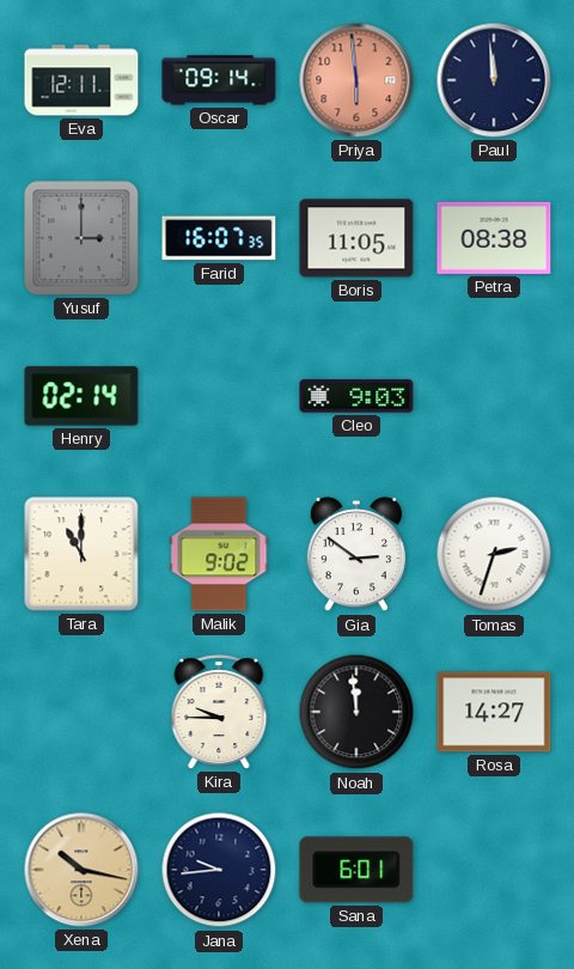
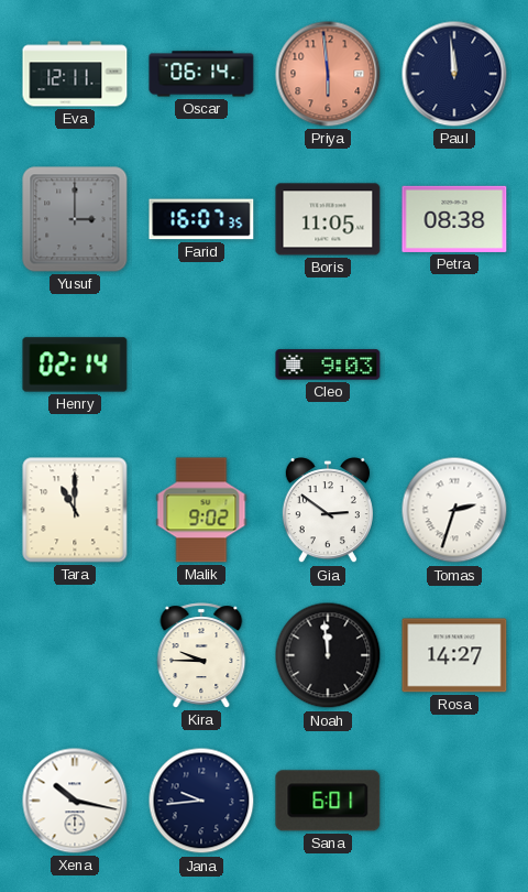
Oscar: 09:14 -> 06:14
Xena dial: champagne -> white
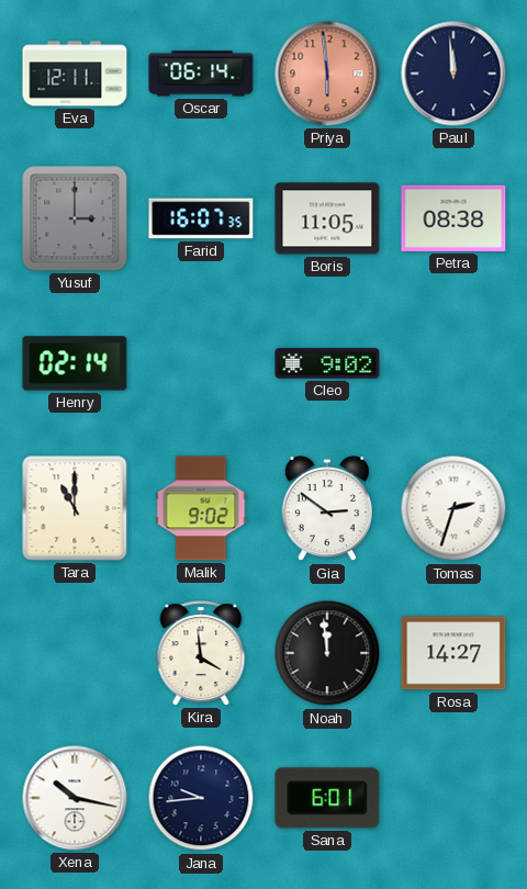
Cleo: 9:03 -> 9:02
Kira: 9:45 -> 3:59
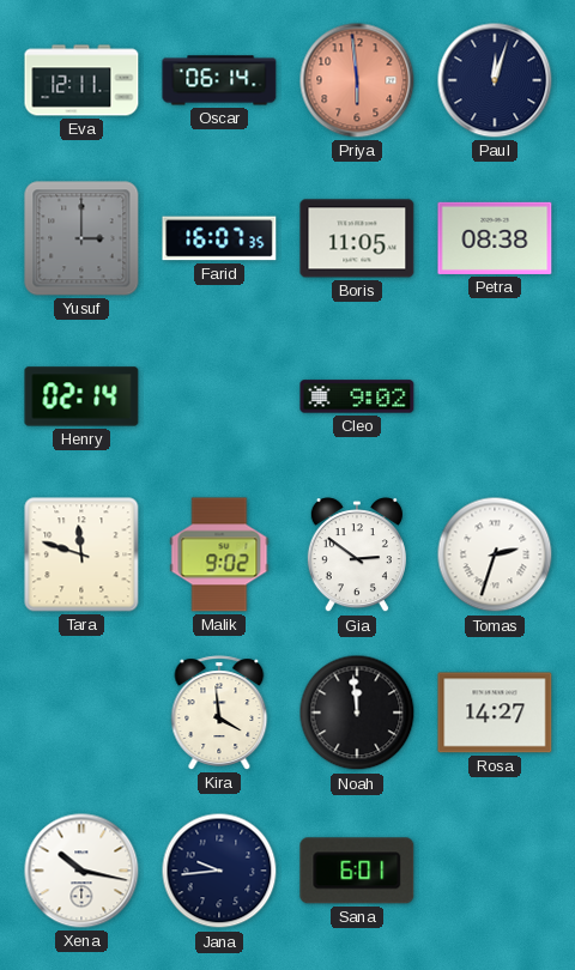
Paul: 11:59 -> 12:03
Tara: 11:00 -> 11:48
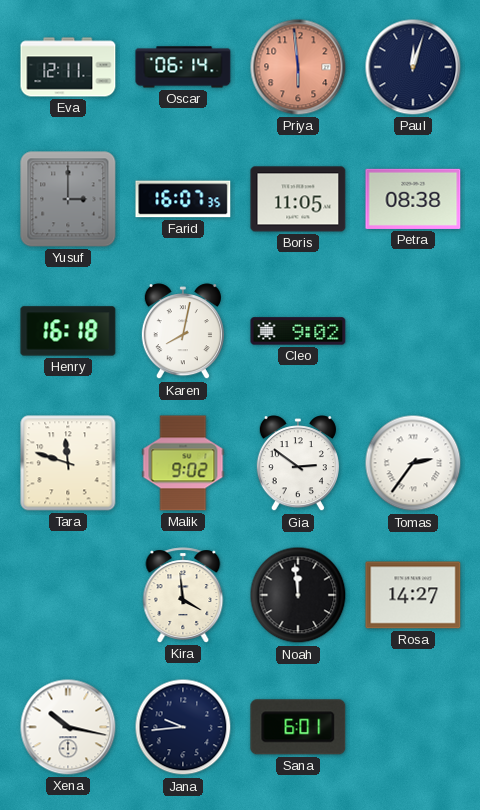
Henry: 02:14 -> 16:18
Karen: none -> 8:02
Tomas: 2:33 -> 2:36
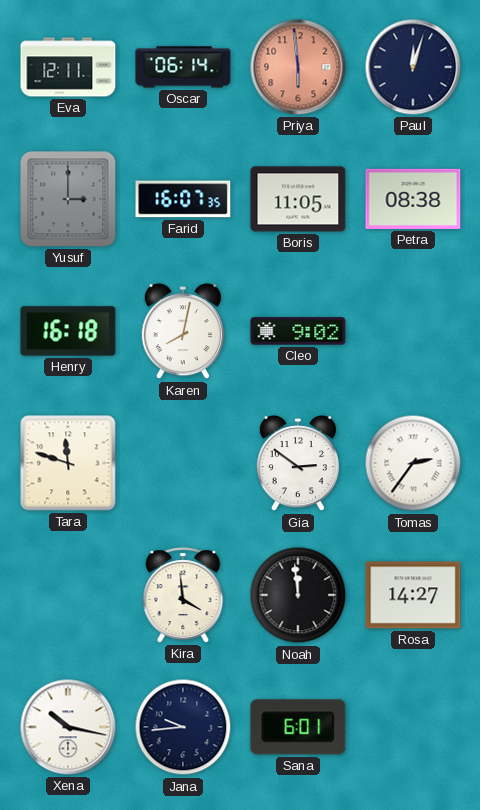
Malik: 9:02 -> none
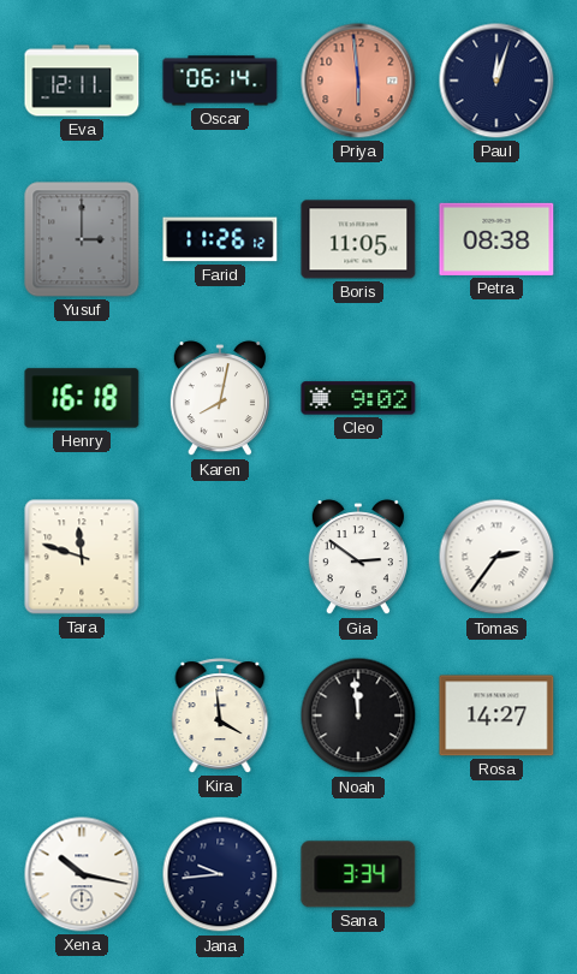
Farid: 16:07 -> 11:26
Sana: 6:01 -> 3:34
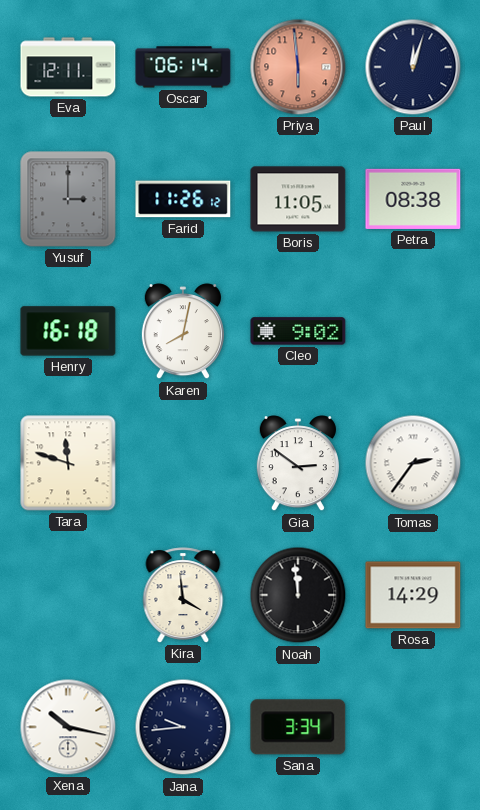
Rosa: 14:27 -> 14:29
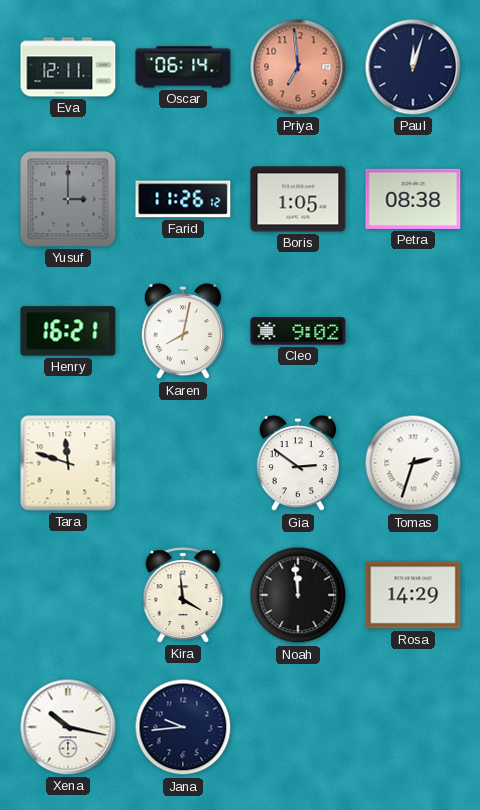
Priya: 5:59 -> 6:59
Boris: 11:05 -> 1:05
Henry: 16:18 -> 16:21
Tomas: 2:36 -> 2:33
Sana: 3:34 -> none
